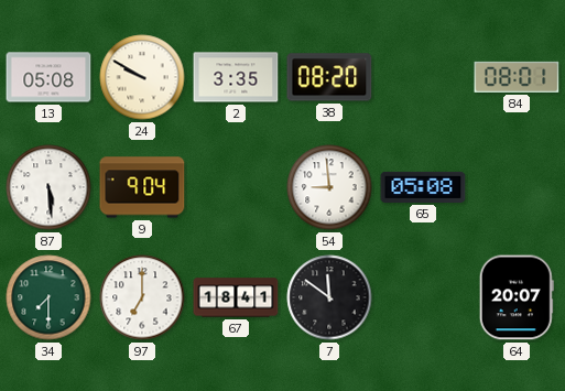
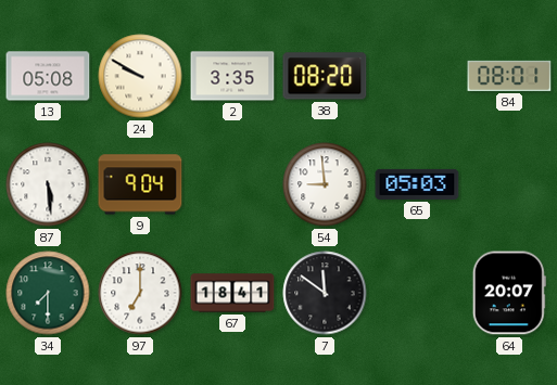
65: 05:08 -> 05:03
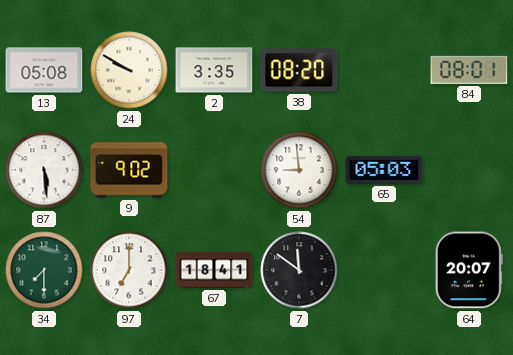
9: 9:04 -> 9:02
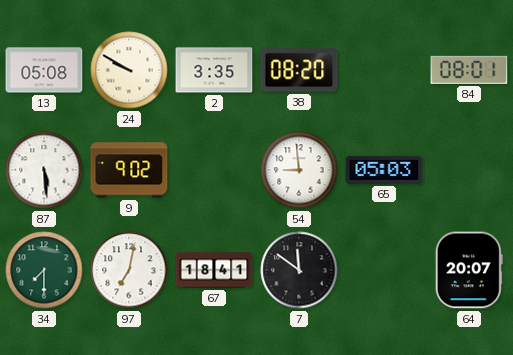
97: 7:00 -> 7:02
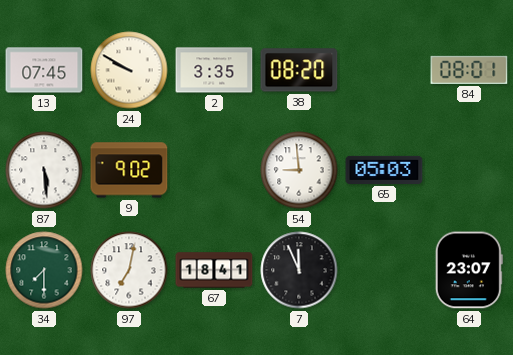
13: 05:08 -> 07:45
7: 11:51 -> 11:56
64: 20:07 -> 23:07
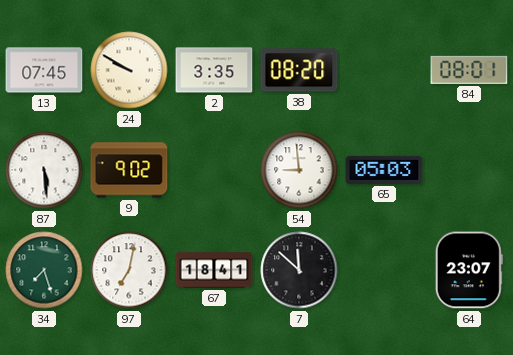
34: 7:30 -> 7:27
7: 11:56 -> 11:52
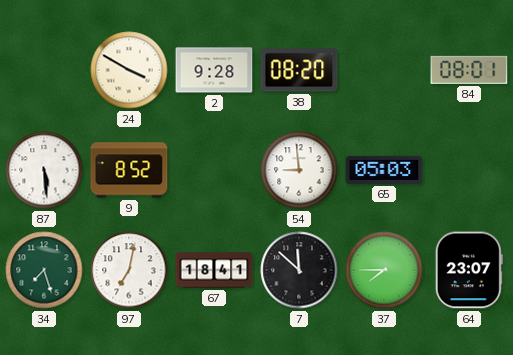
13: 07:45 -> none
24: 9:50 -> 3:50
2: 3:35 -> 9:28
9: 9:02 -> 8:52
37: none -> 7:45
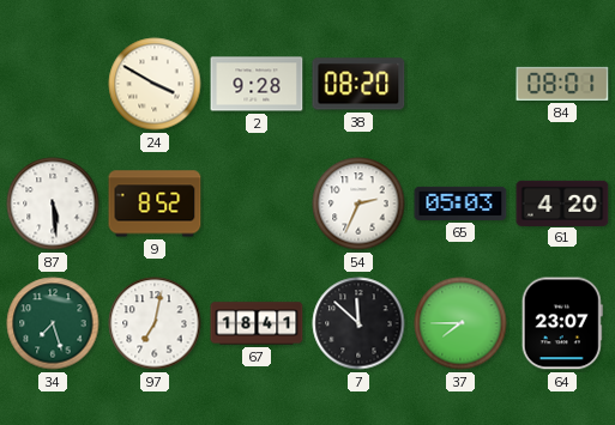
54: 8:59 -> 2:34
61: none -> 4:20
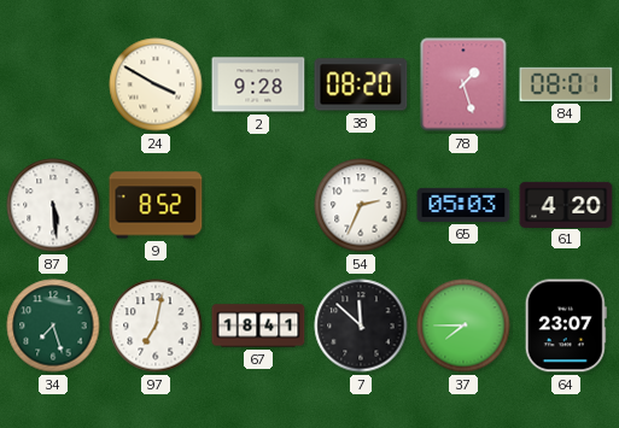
78: none -> 1:27
